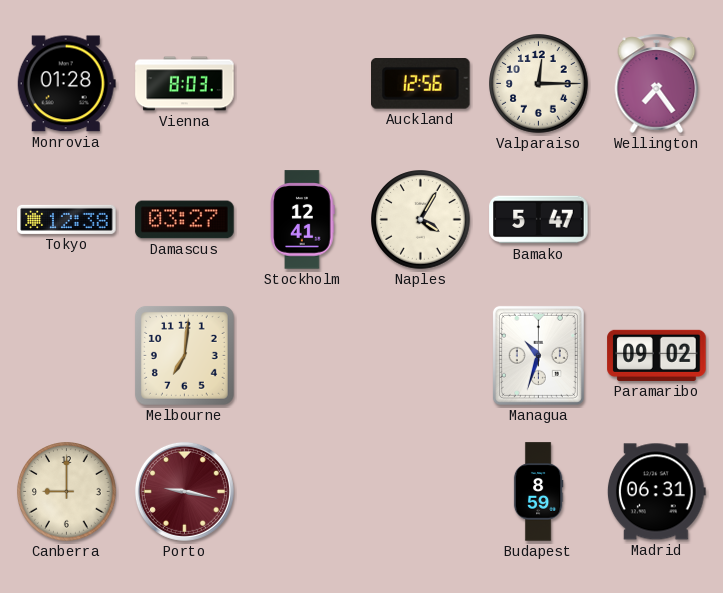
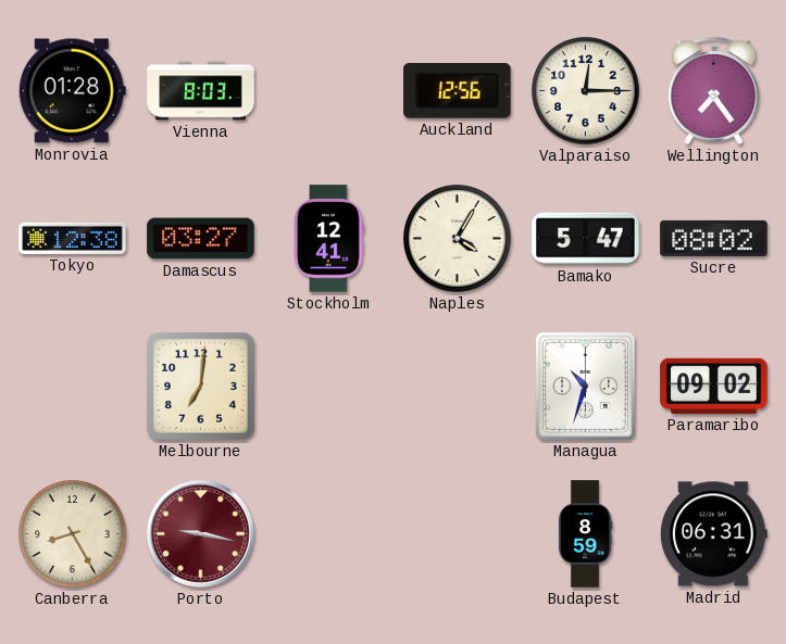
Sucre: none -> 08:02
Canberra: 9:00 -> 8:25
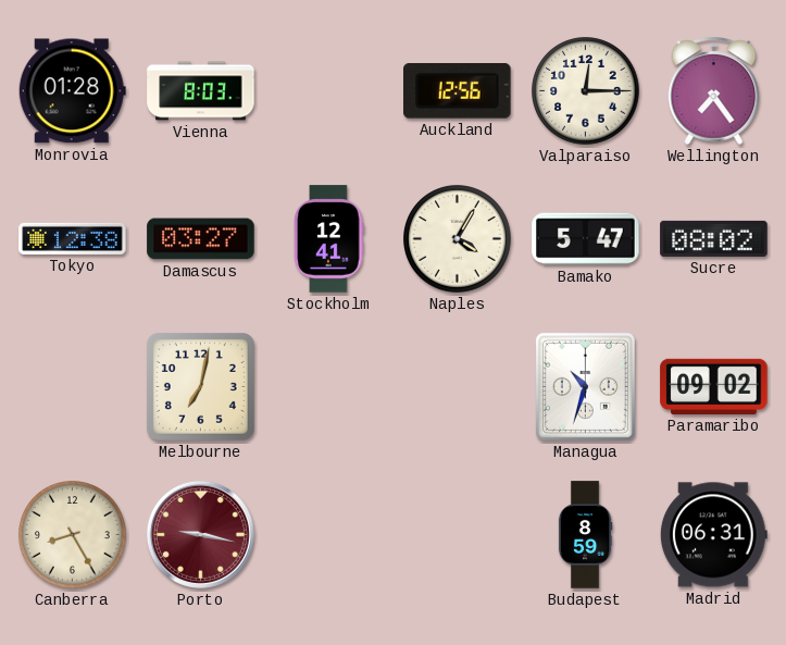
Melbourne: 7:01 -> 7:02
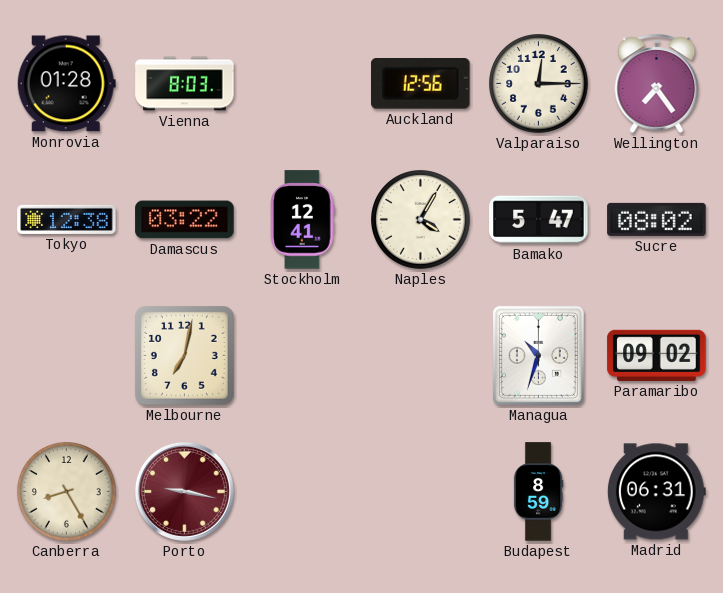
Damascus: 03:27 -> 03:22
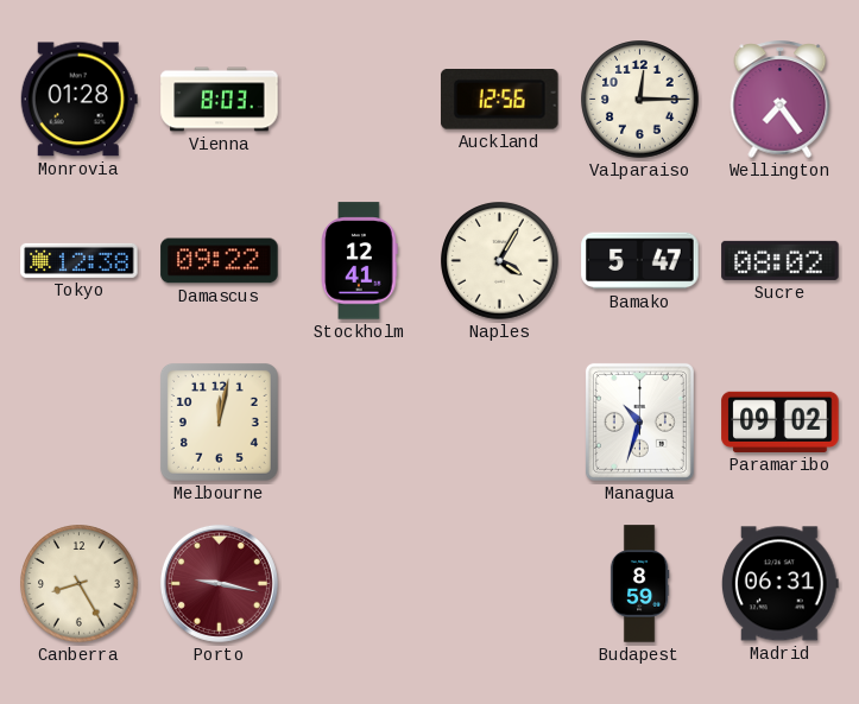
Damascus: 03:22 -> 09:22
Melbourne: 7:02 -> 12:02
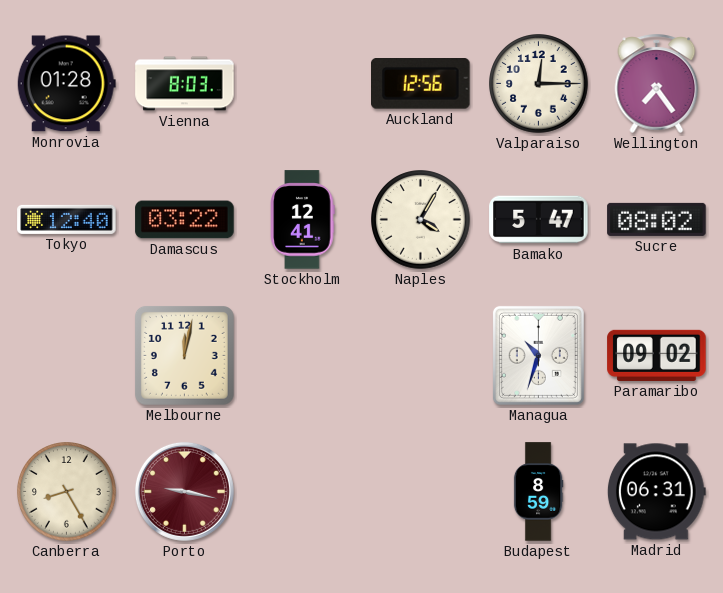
Tokyo: 12:38 -> 12:40
Damascus: 09:22 -> 03:22
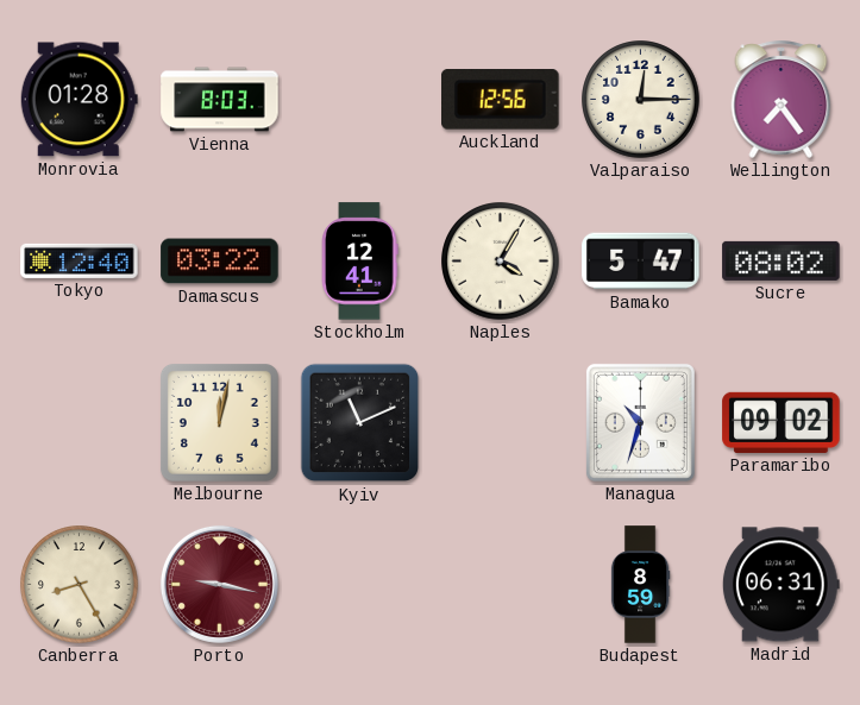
Kyiv: none -> 11:11
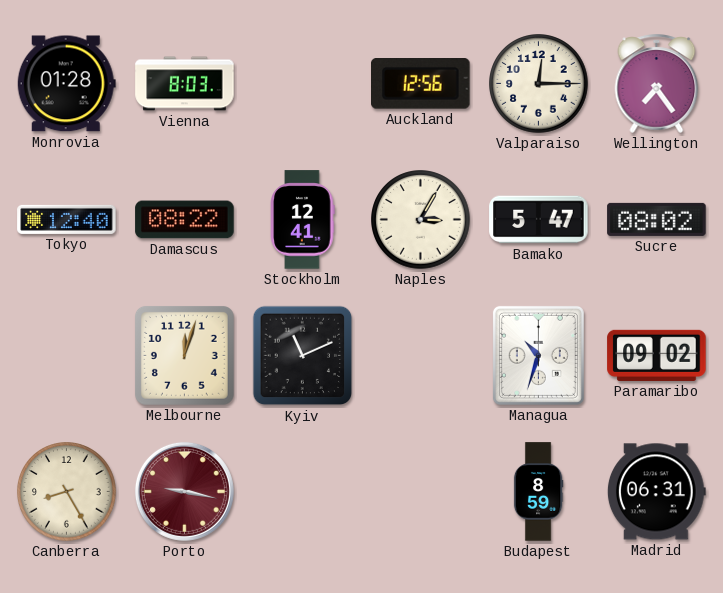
Damascus: 03:22 -> 08:22
Naples: 4:05 -> 3:05
Melbourne: 12:02 -> 12:03
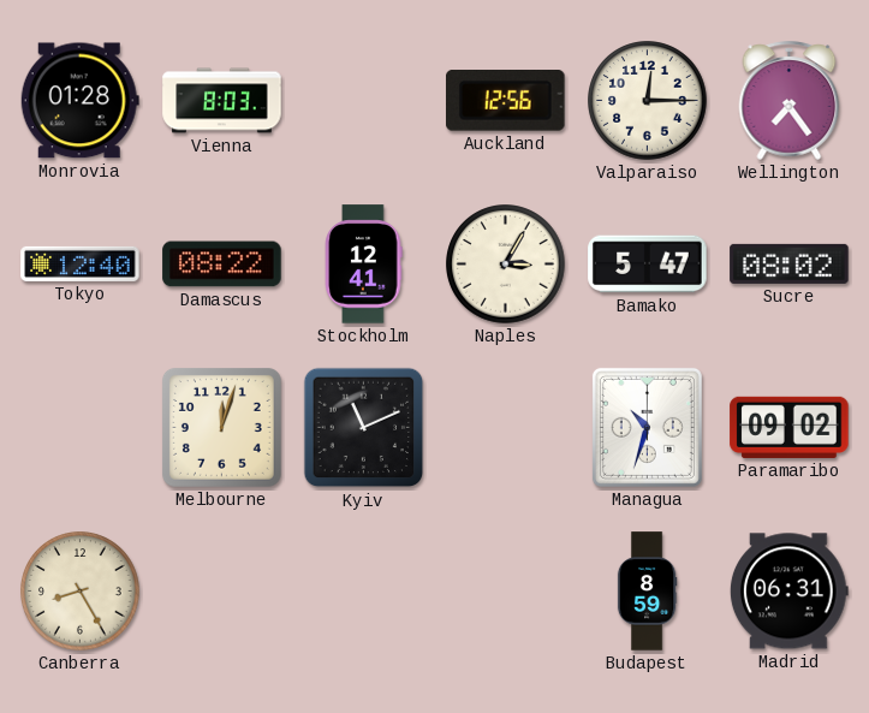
Porto: 9:17 -> none
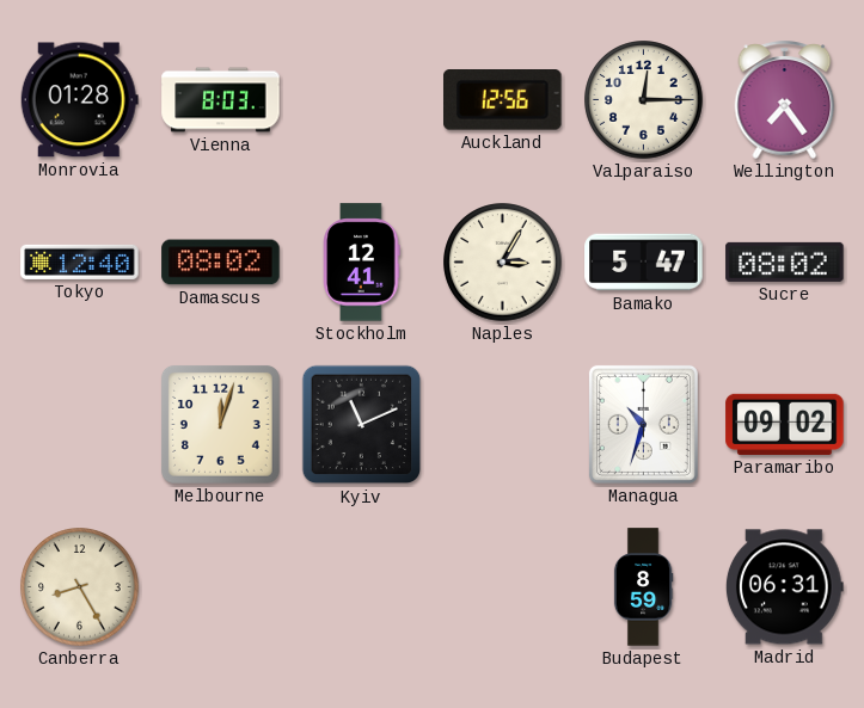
Damascus: 08:22 -> 08:02
